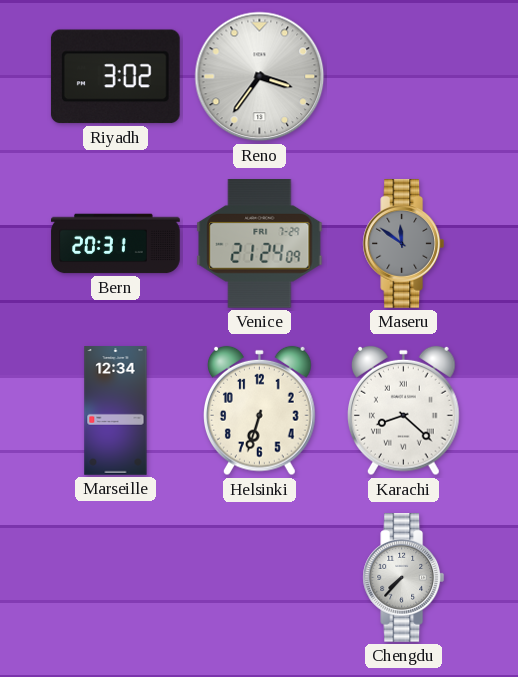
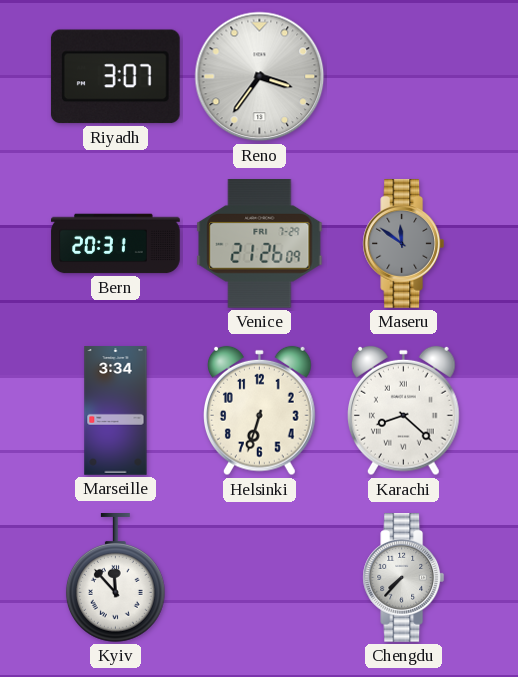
Riyadh: 3:02 -> 3:07
Venice: 21:24 -> 21:26
Marseille: 12:34 -> 3:34
Kyiv: none -> 11:53
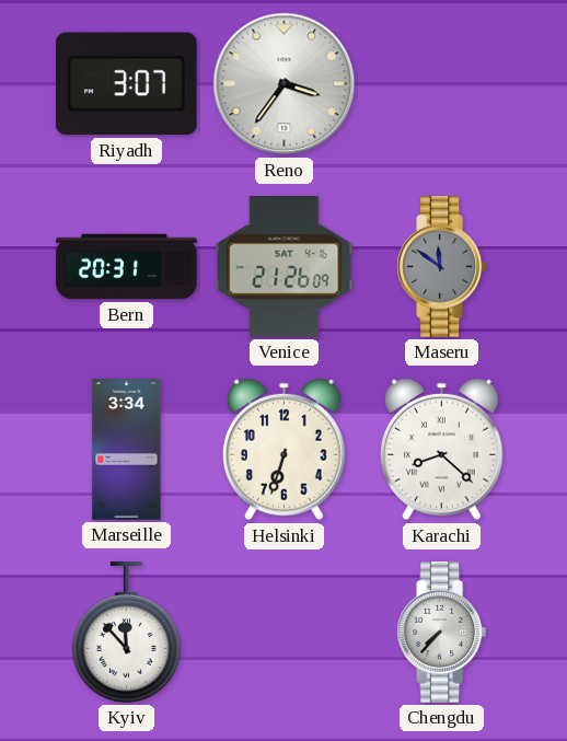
Venice date: FRI 7-29 -> SAT 4-16
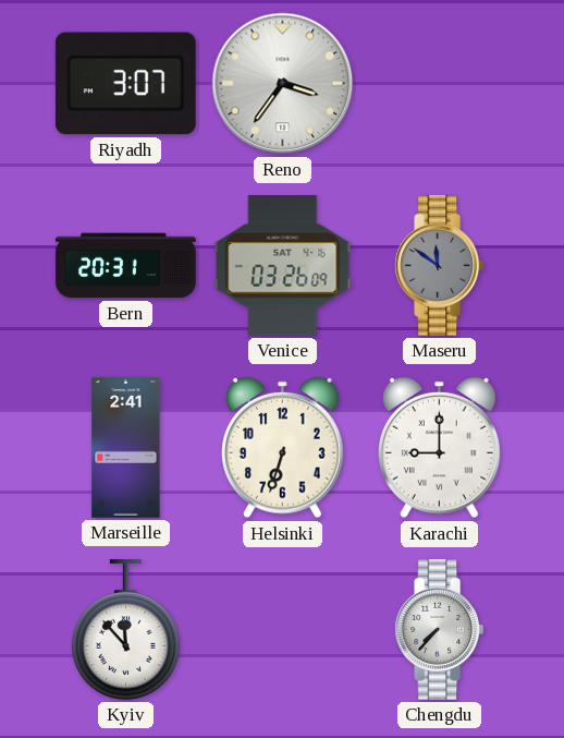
Venice: 21:26 -> 03:26
Marseille: 3:34 -> 2:41
Karachi: 8:22 -> 9:00
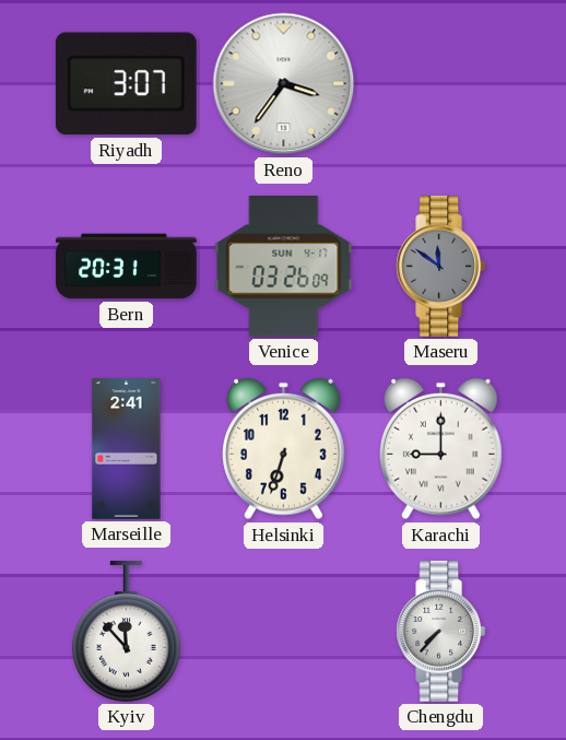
Venice date: SAT 4-16 -> SUN 4-17
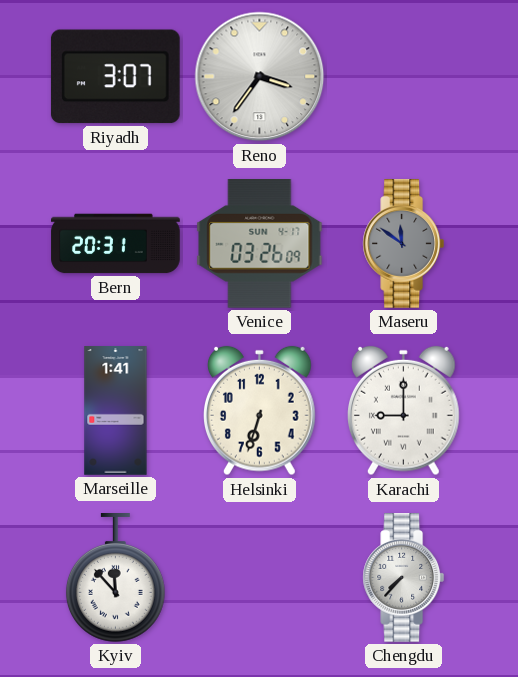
Marseille: 2:41 -> 1:41
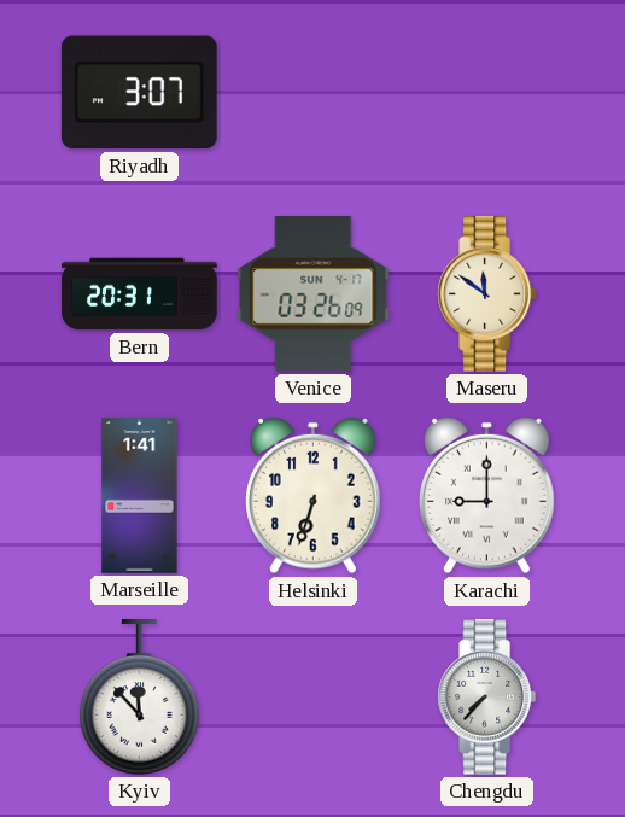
Reno: 3:36 -> none
Maseru dial: grey -> cream
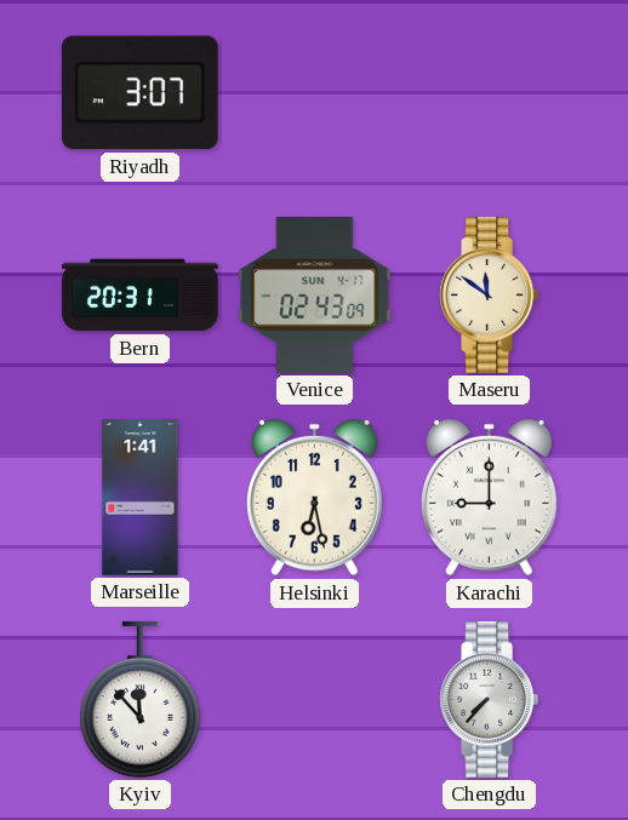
Venice: 03:26 -> 02:43
Helsinki: 6:33 -> 6:28
